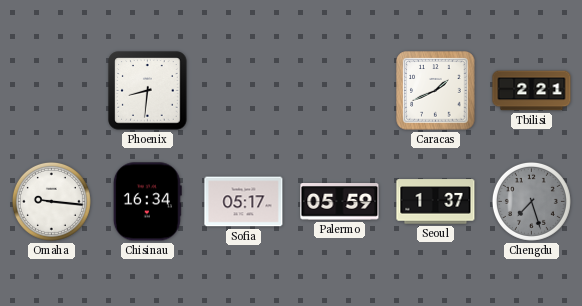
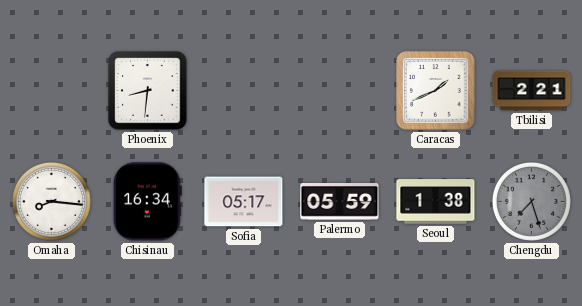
Omaha: 9:16 -> 8:16
Seoul: 1:37 -> 1:38
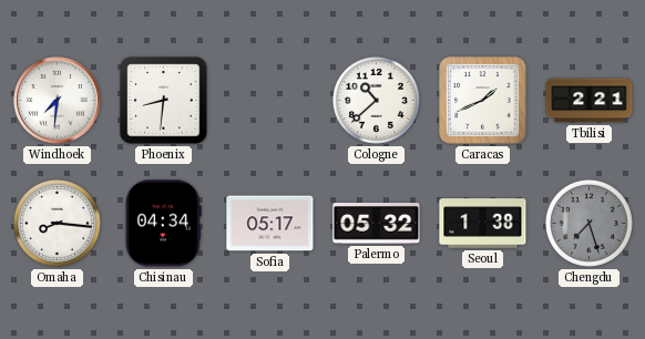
Windhoek: none -> 7:31
Cologne: none -> 10:38
Chisinau: 16:34 -> 04:34
Palermo: 05:59 -> 05:32
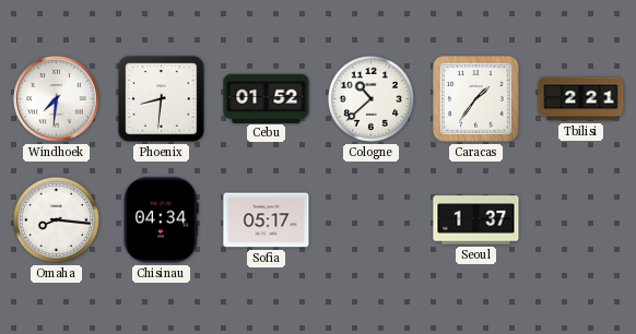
Cebu: none -> 01:52
Caracas: 1:41 -> 1:36
Palermo: 05:32 -> none
Seoul: 1:38 -> 1:37
Chengdu: 7:27 -> none
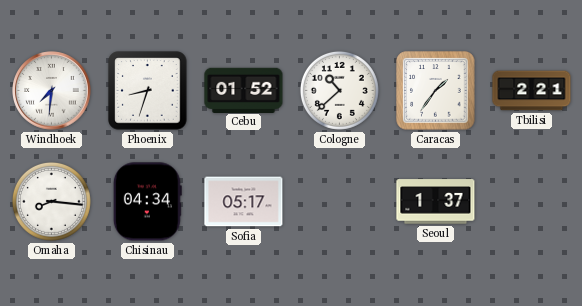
Phoenix: 8:31 -> 8:33
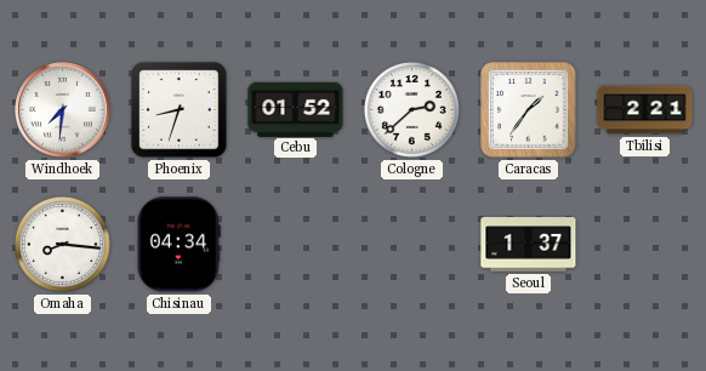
Cologne: 10:38 -> 2:38
Sofia: 05:17 -> none
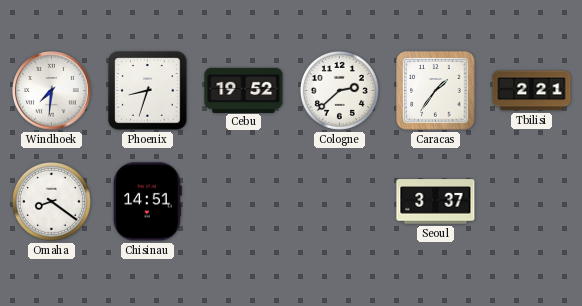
Cebu: 01:52 -> 19:52
Omaha: 8:16 -> 8:21
Chisinau: 04:34 -> 14:51
Seoul: 1:37 -> 3:37
